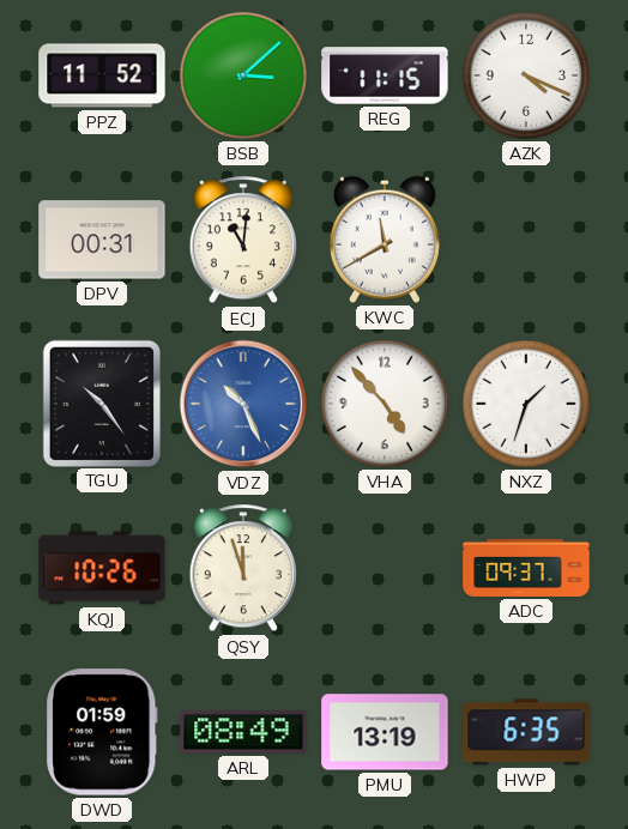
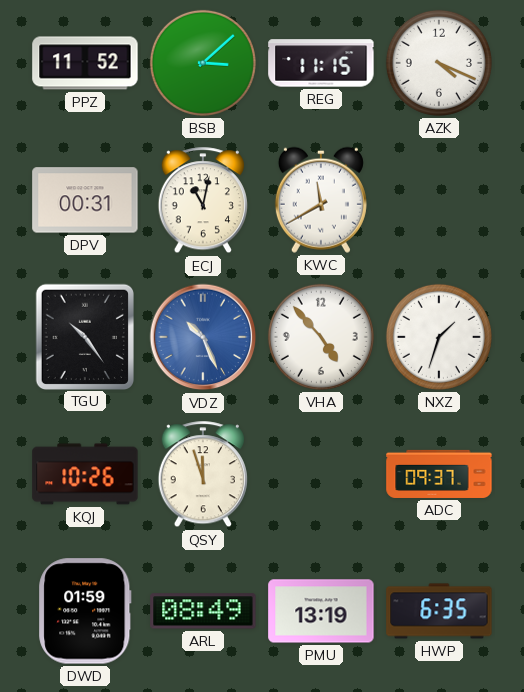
ECJ: 11:01 -> 11:02
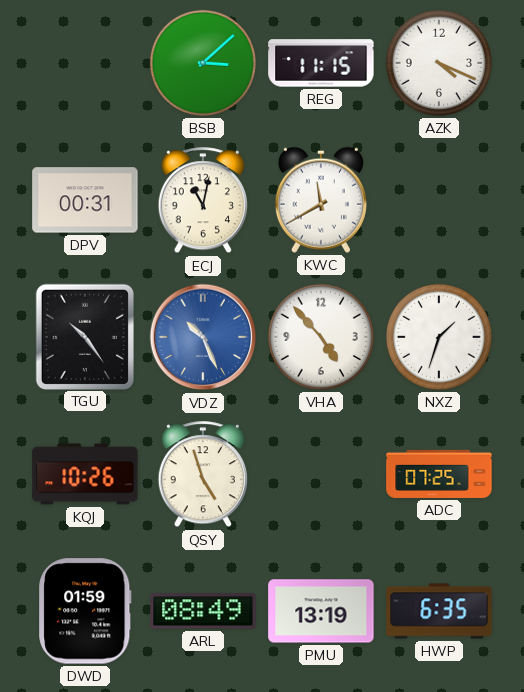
PPZ: 11:52 -> none
QSY: 11:57 -> 4:57
ADC: 09:37 -> 07:25
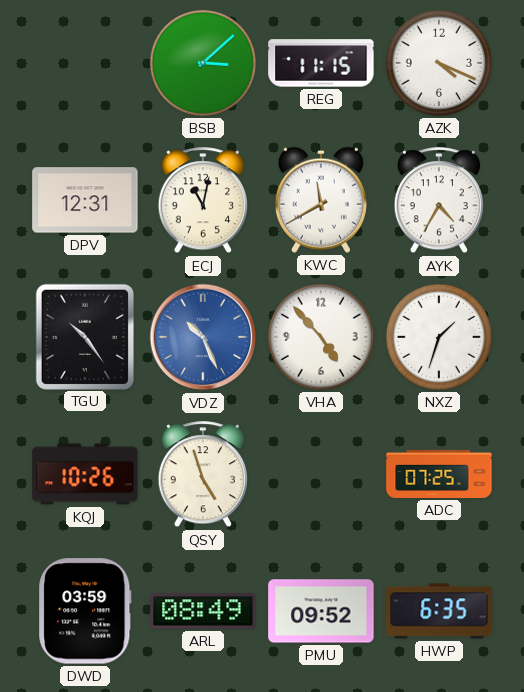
DPV: 00:31 -> 12:31
AYK: none -> 4:35
DWD: 01:59 -> 03:59
PMU: 13:19 -> 09:52
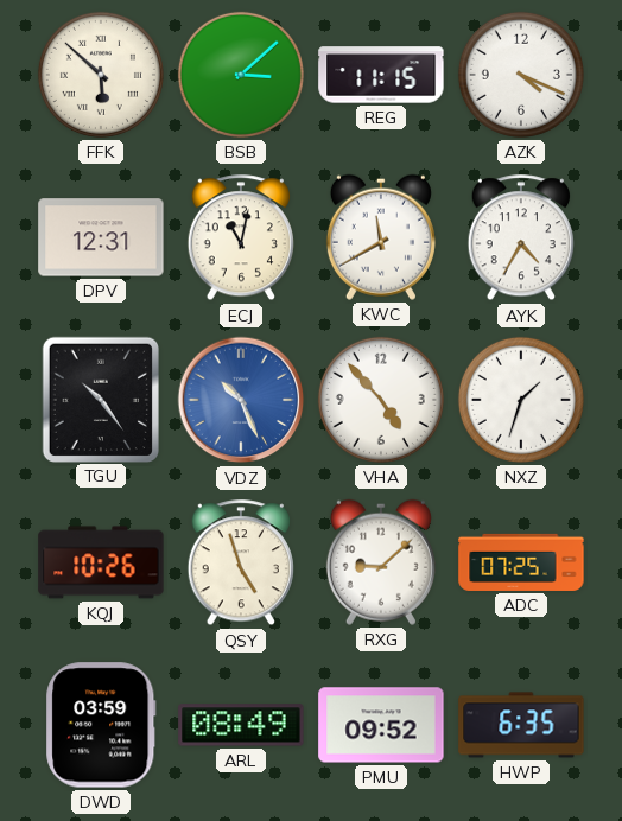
FFK: none -> 5:52
RXG: none -> 9:08
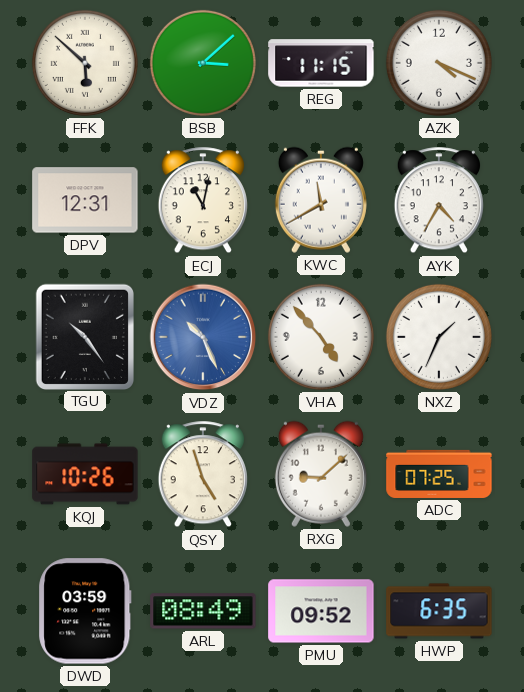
NXZ: 1:33 -> 1:34
